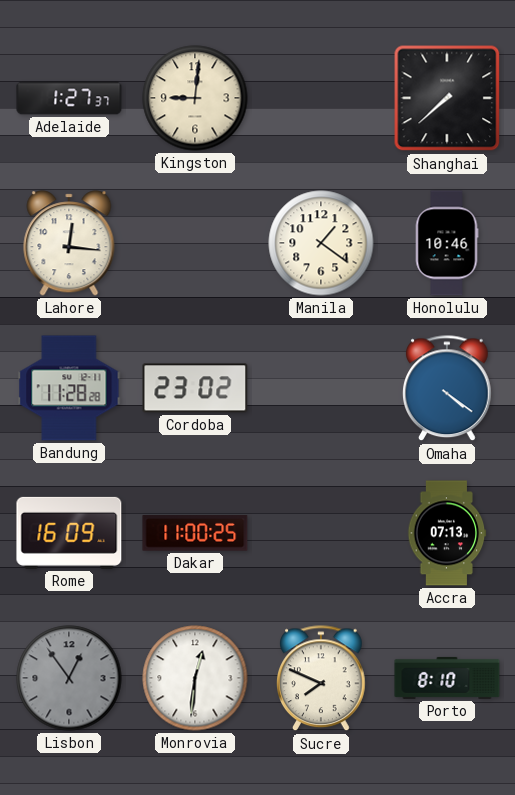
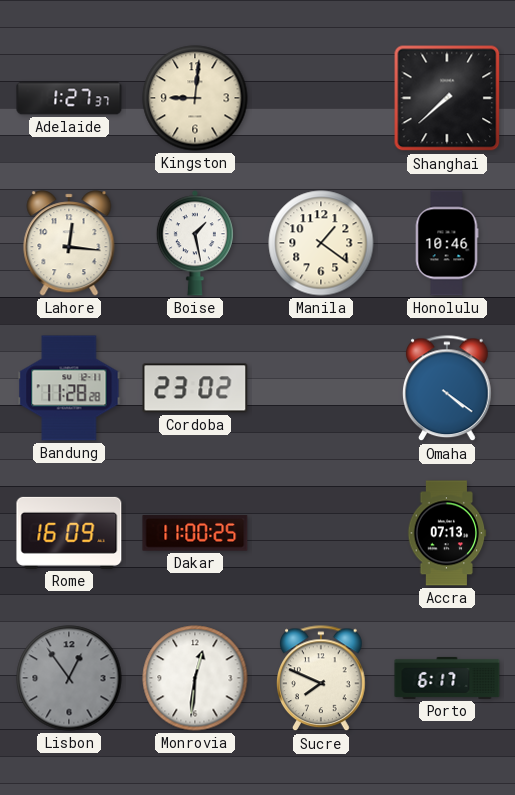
Boise: none -> 1:28
Porto: 8:10 -> 6:17
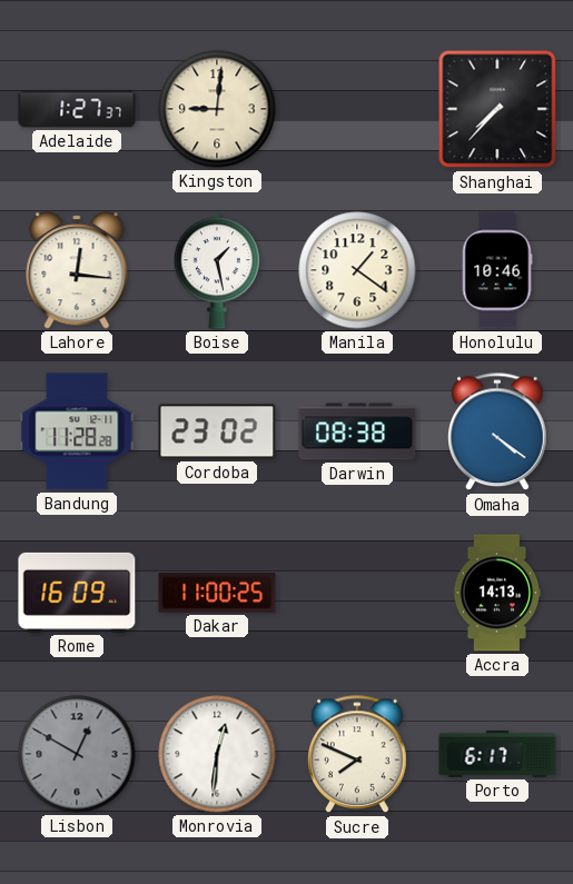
Shanghai: 7:38 -> 7:37
Darwin: none -> 08:38
Accra: 07:13 -> 14:13
Lisbon: 12:54 -> 12:50
